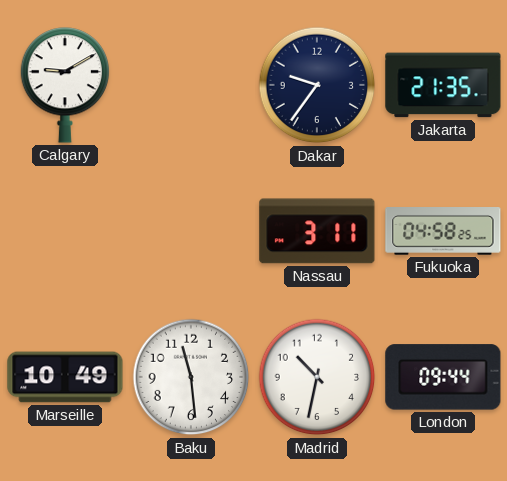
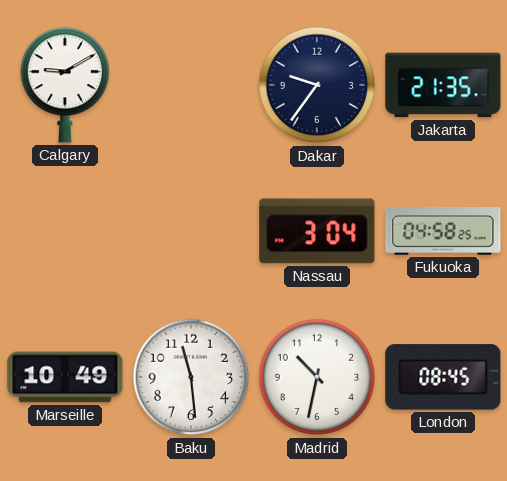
Nassau: 3:11 -> 3:04
London: 09:44 -> 08:45
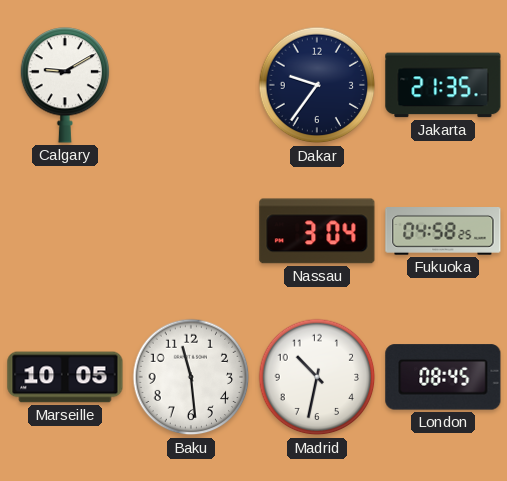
Marseille: 10:49 -> 10:05
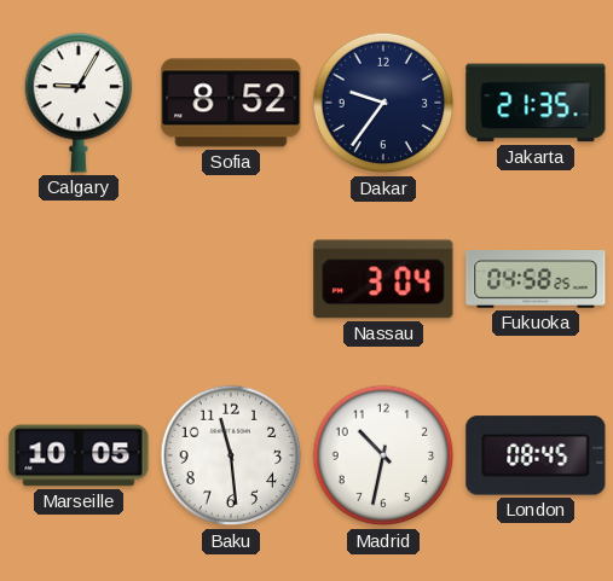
Calgary: 9:10 -> 9:05
Sofia: none -> 8:52
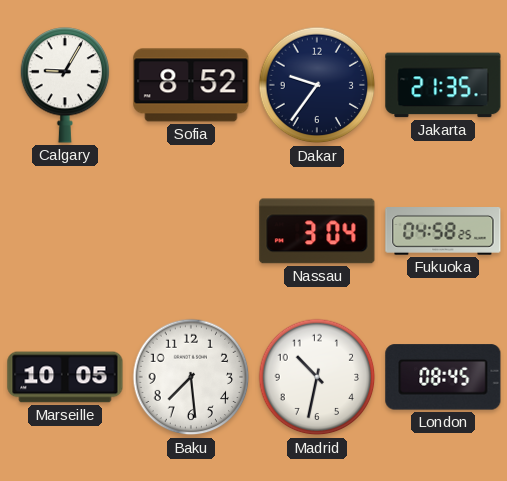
Baku: 11:29 -> 7:29
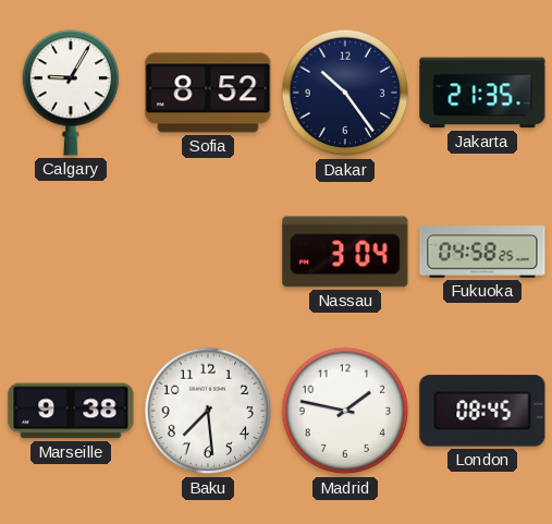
Dakar: 9:36 -> 10:24
Marseille: 10:05 -> 9:38
Madrid: 10:32 -> 1:47
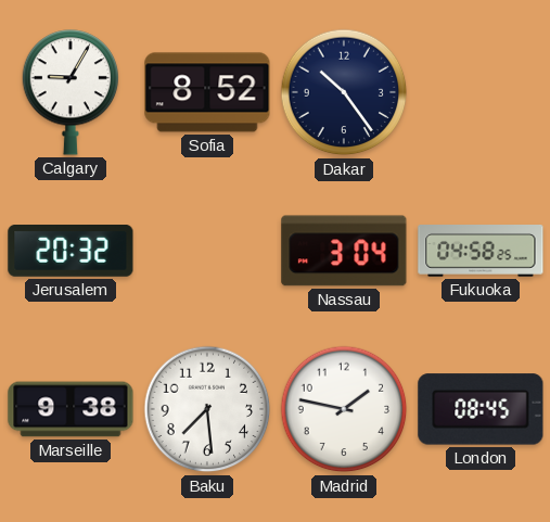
Jakarta: 21:35 -> none
Jerusalem: none -> 20:32
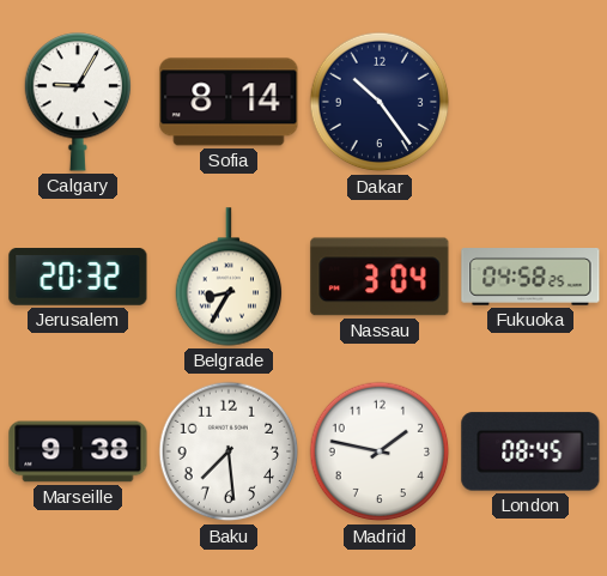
Sofia: 8:52 -> 8:14
Belgrade: none -> 8:35
